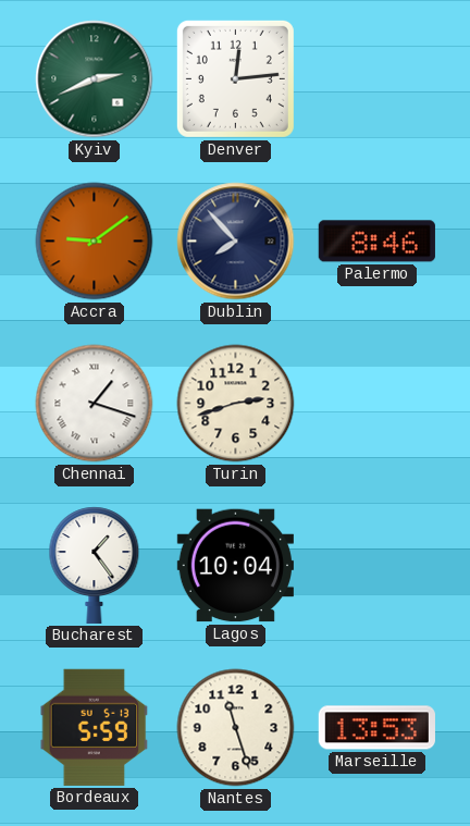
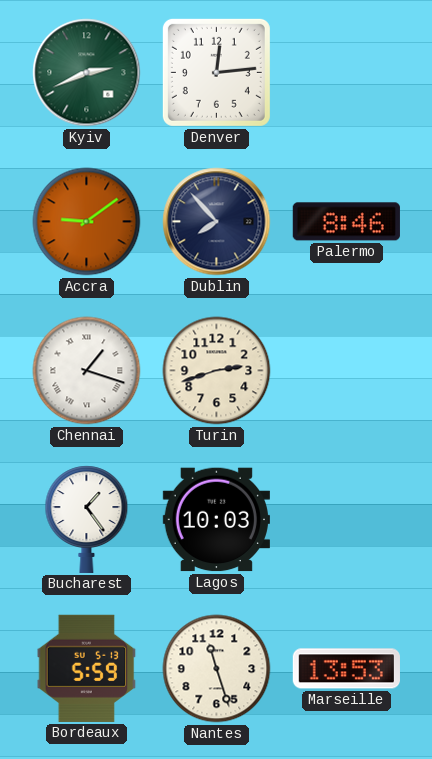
Lagos: 10:04 -> 10:03
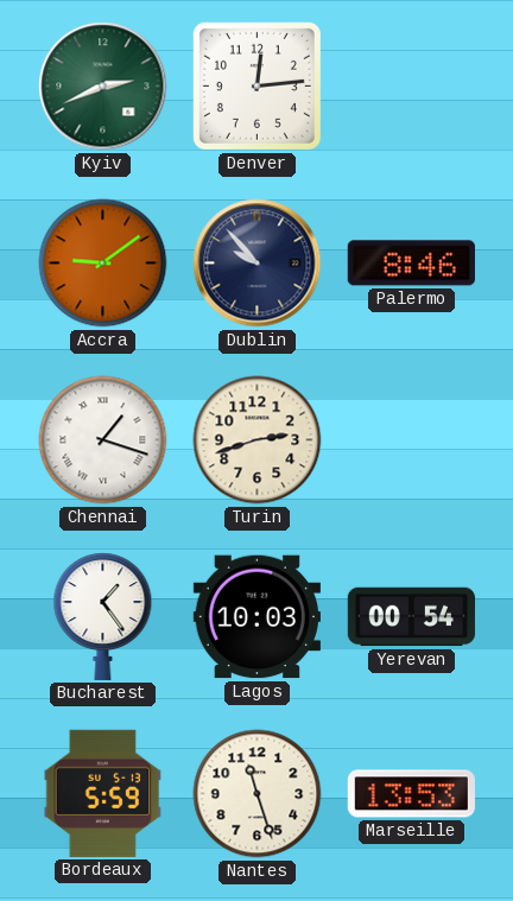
Dublin: 7:53 -> 9:53
Yerevan: none -> 00:54
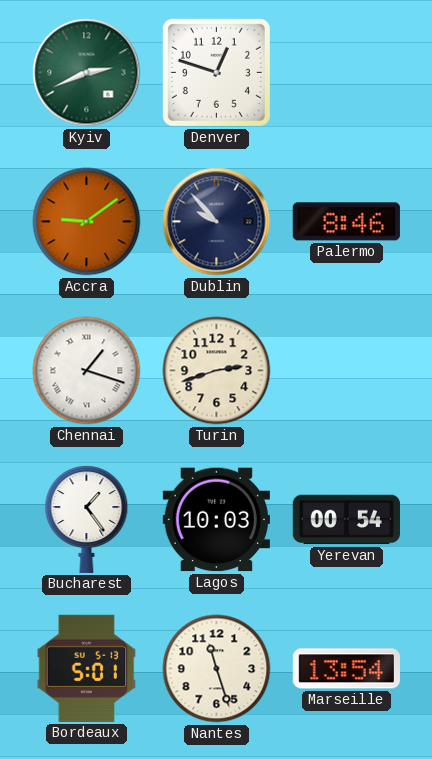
Denver: 12:14 -> 12:48
Bordeaux: 5:59 -> 5:01
Marseille: 13:53 -> 13:54
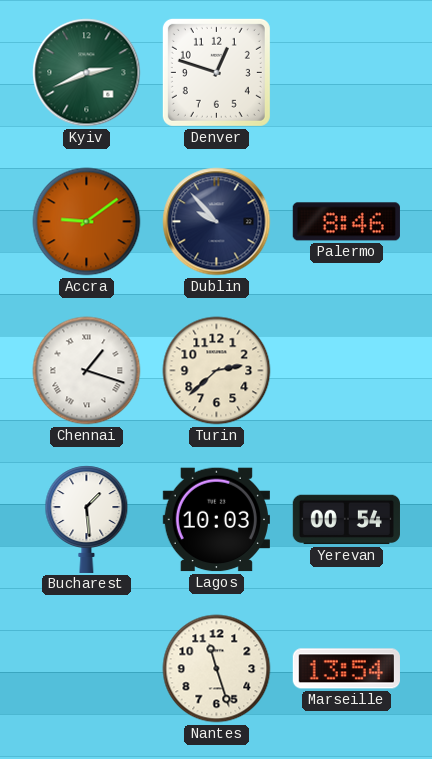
Turin: 2:42 -> 2:38
Bucharest: 1:24 -> 1:29
Bordeaux: 5:01 -> none
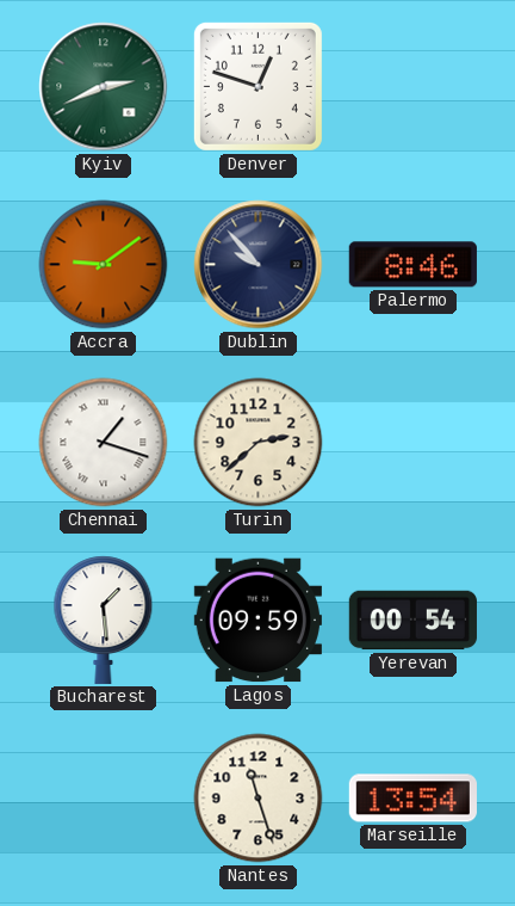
Lagos: 10:03 -> 09:59
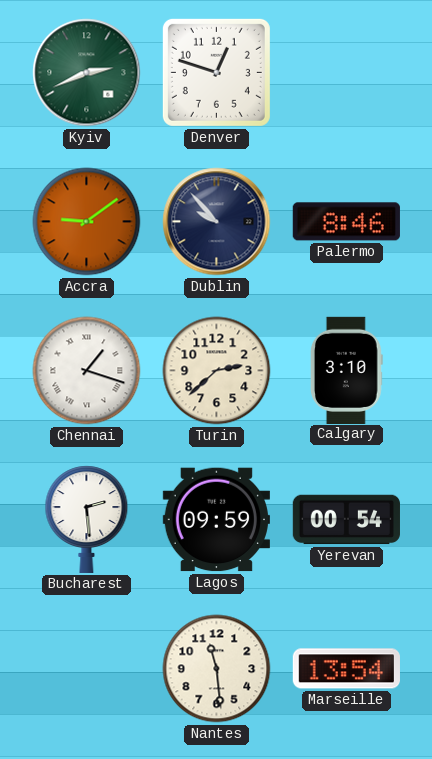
Calgary: none -> 3:10
Bucharest: 1:29 -> 2:29
Nantes: 11:27 -> 11:29
